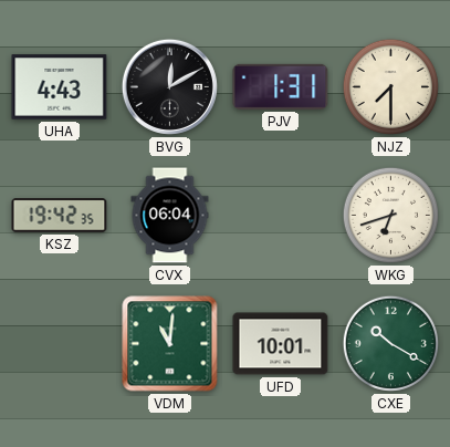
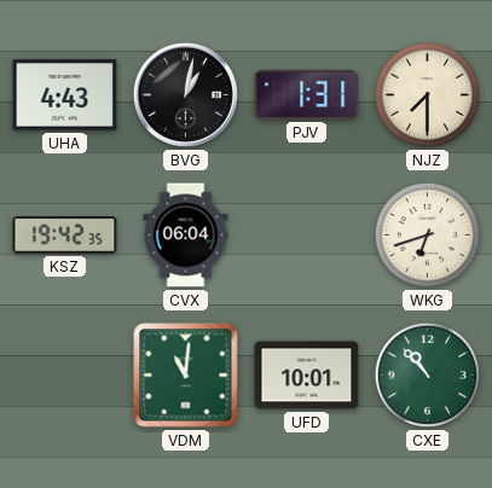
BVG: 12:10 -> 1:02
CXE: 10:20 -> 10:53
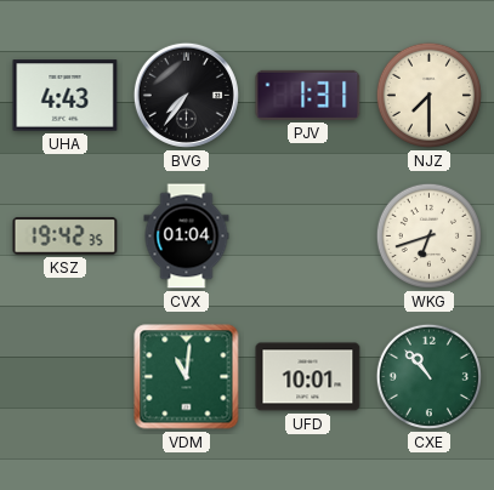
BVG: 1:02 -> 7:36
CVX: 06:04 -> 01:04
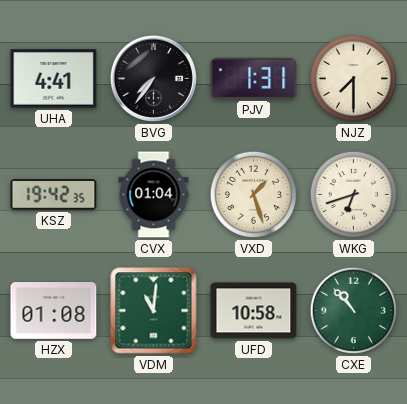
UHA: 4:43 -> 4:41
VXD: none -> 1:27
HZX: none -> 01:08
UFD: 10:01 -> 10:58
